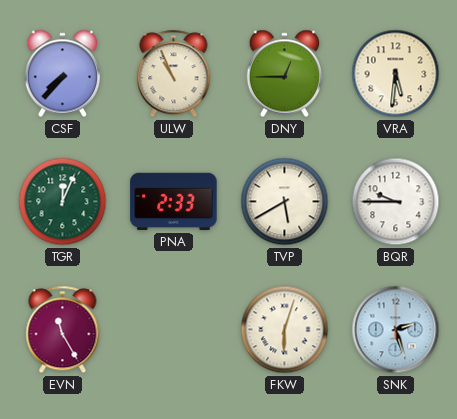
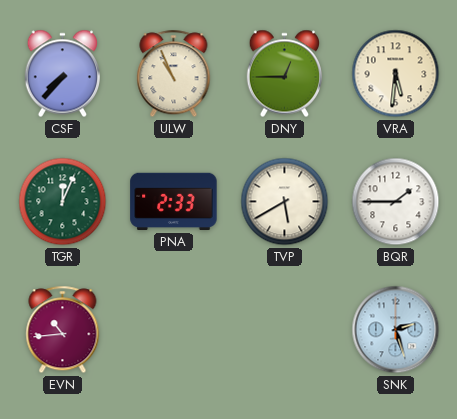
BQR: 9:45 -> 1:45
EVN: 11:25 -> 10:44
FKW: 6:03 -> none
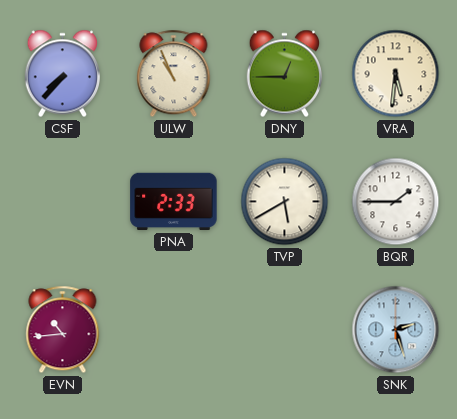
TGR: 12:04 -> none
